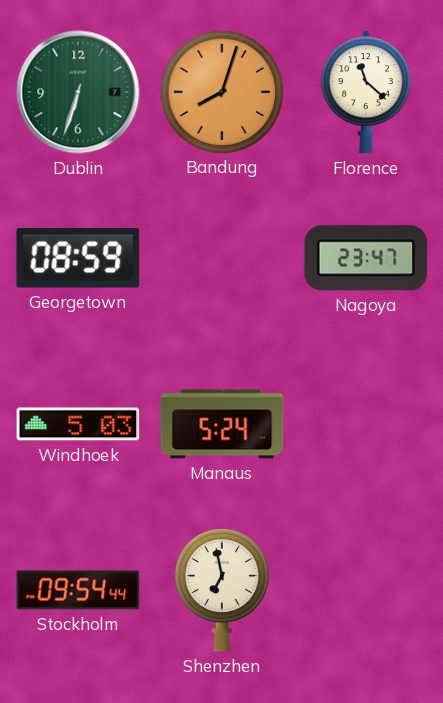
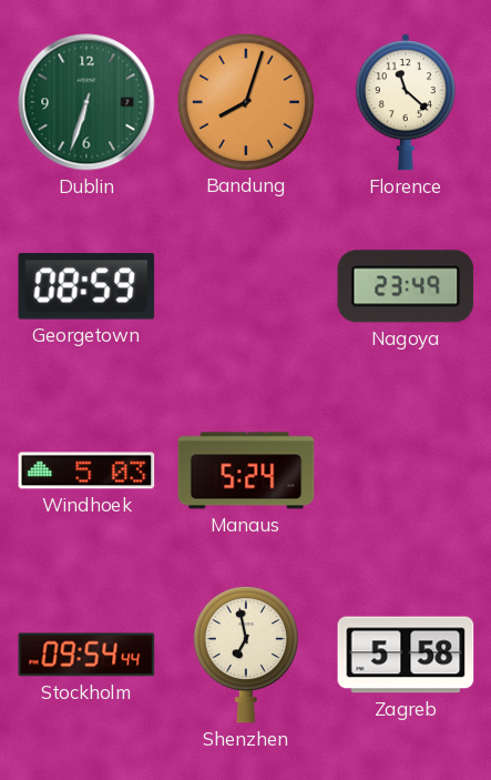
Nagoya: 23:47 -> 23:49
Zagreb: none -> 5:58
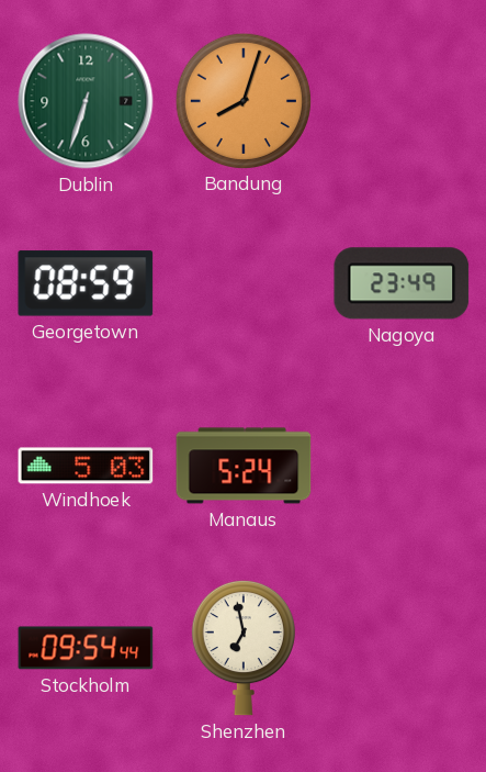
Florence: 11:22 -> none
Zagreb: 5:58 -> none
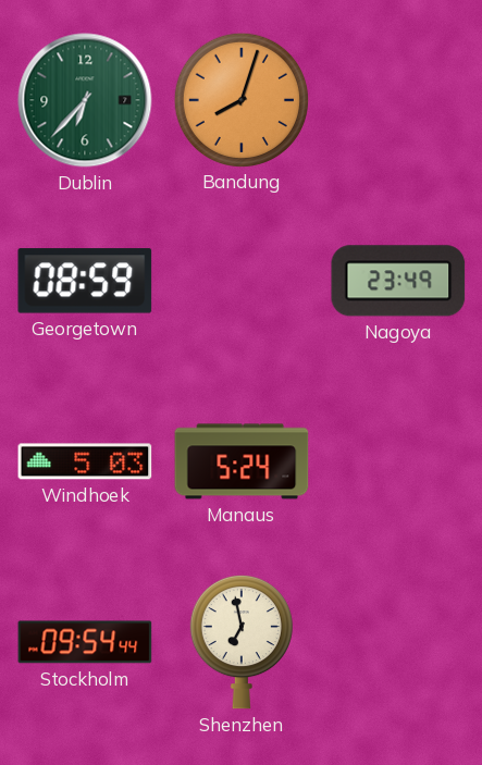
Dublin: 6:33 -> 6:37
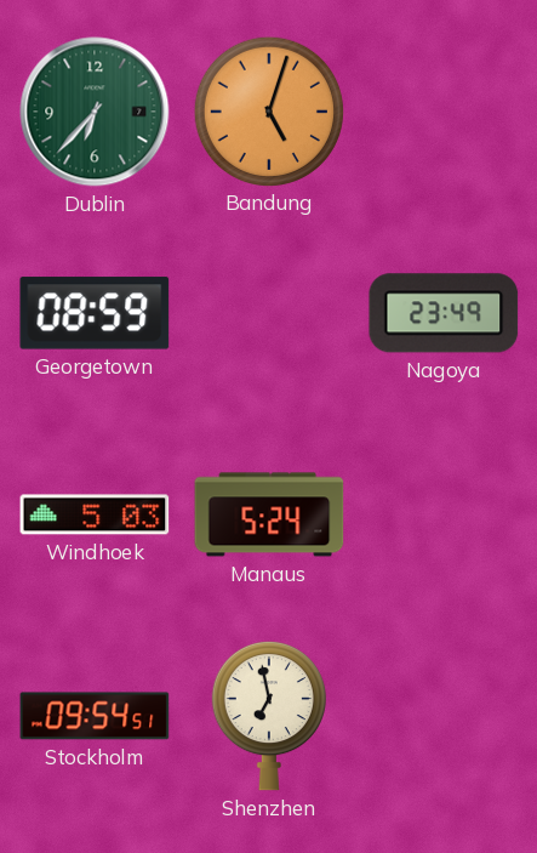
Bandung: 8:03 -> 5:03
Stockholm: 09:54:44 -> 09:54:51
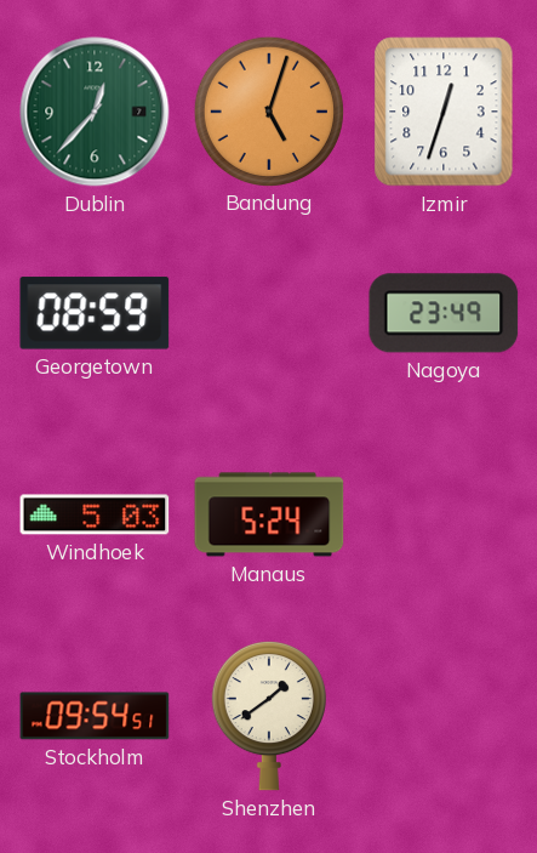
Dublin: 6:37 -> 12:37
Izmir: none -> 12:33
Shenzhen: 6:58 -> 1:39
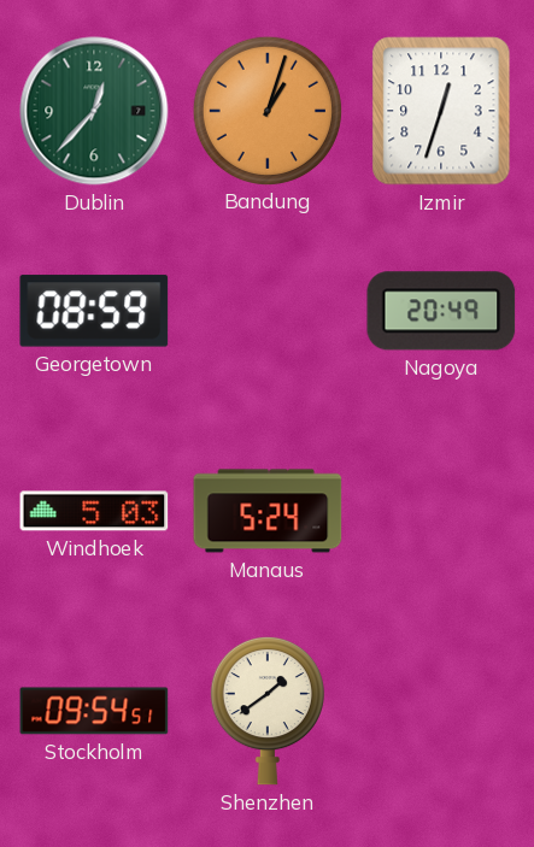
Bandung: 5:03 -> 1:03
Nagoya: 23:49 -> 20:49
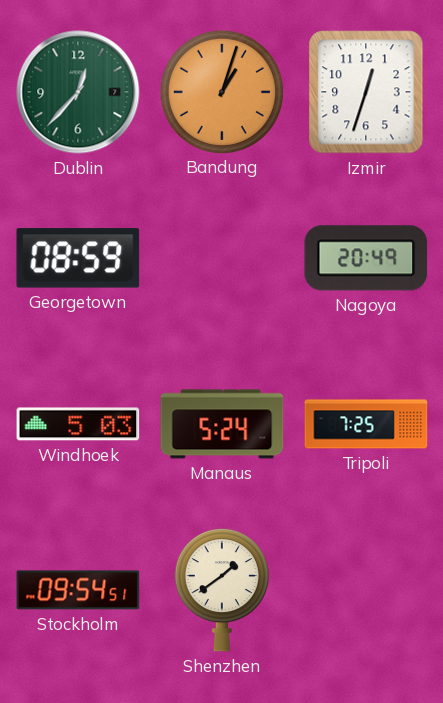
Tripoli: none -> 7:25
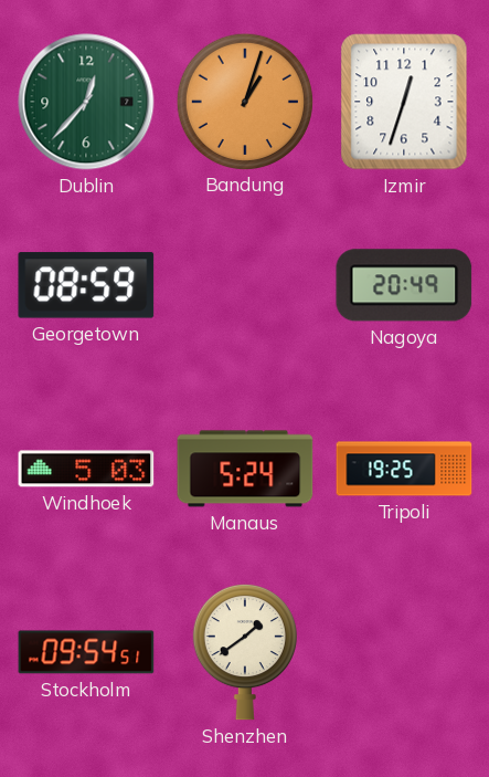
Tripoli: 7:25 -> 19:25
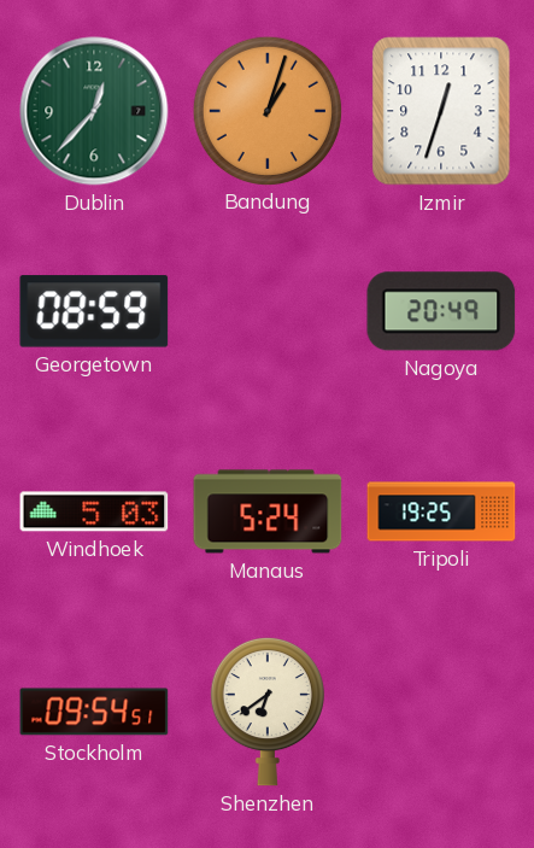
Shenzhen: 1:39 -> 6:39
